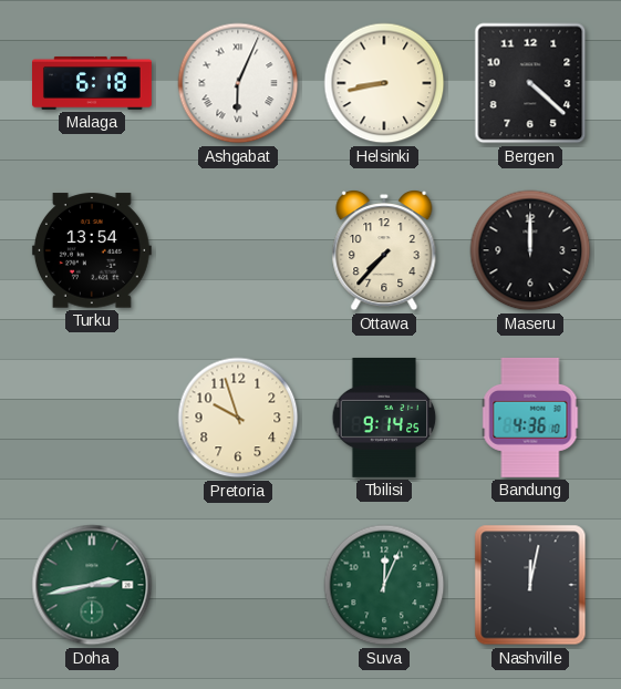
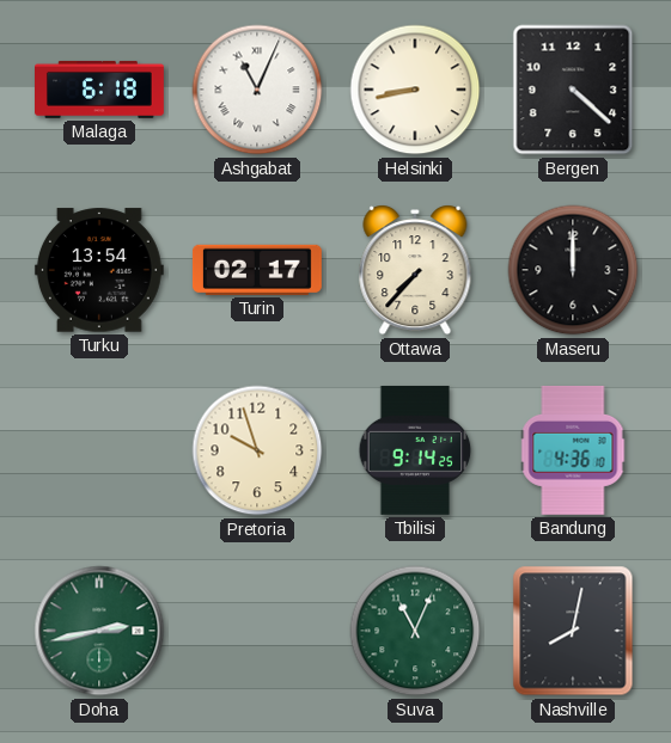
Ashgabat: 6:04 -> 11:04
Turin: none -> 02:17
Suva: 12:04 -> 11:04
Nashville: 12:02 -> 8:02
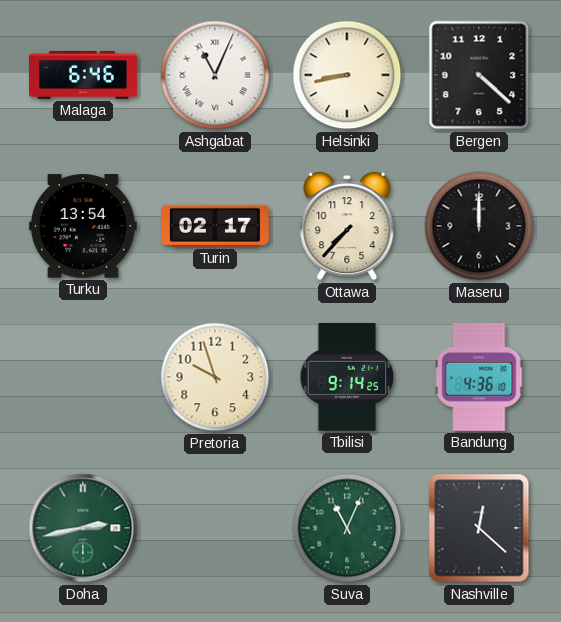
Malaga: 6:18 -> 6:46
Nashville: 8:02 -> 12:22
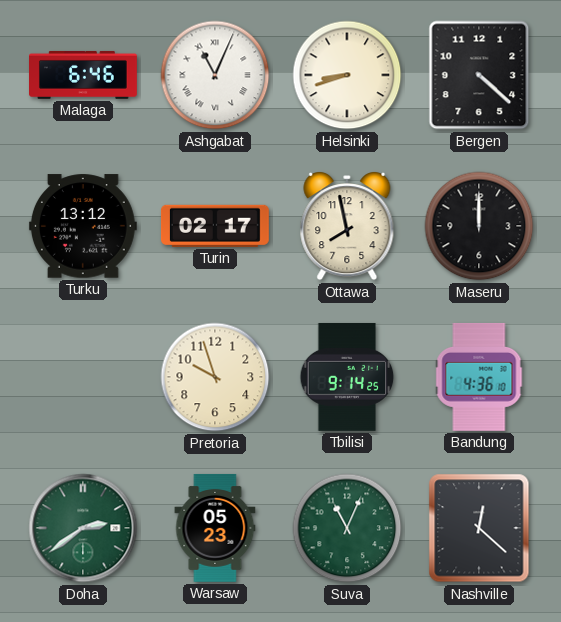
Helsinki: 8:43 -> 8:42
Turku: 13:54 -> 13:12
Ottawa: 7:37 -> 7:58
Doha: 2:43 -> 2:39
Warsaw: none -> 05:23
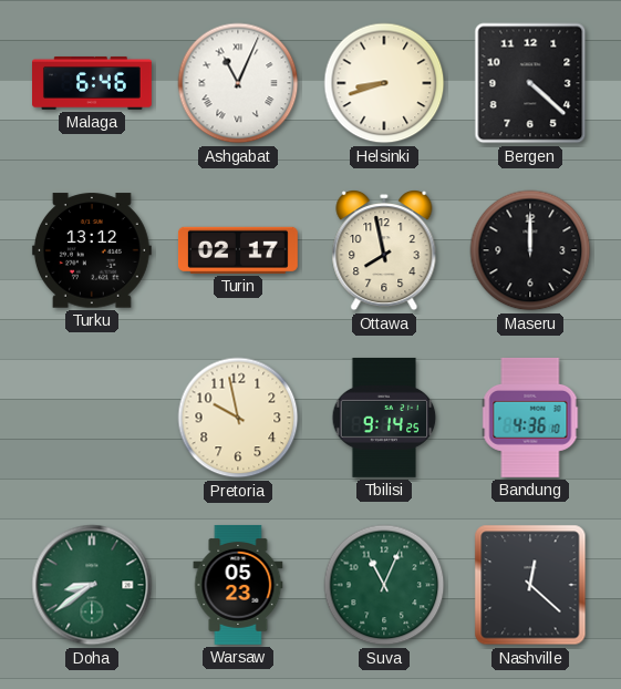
Pretoria: 9:57 -> 9:58
Doha: 2:39 -> 8:39
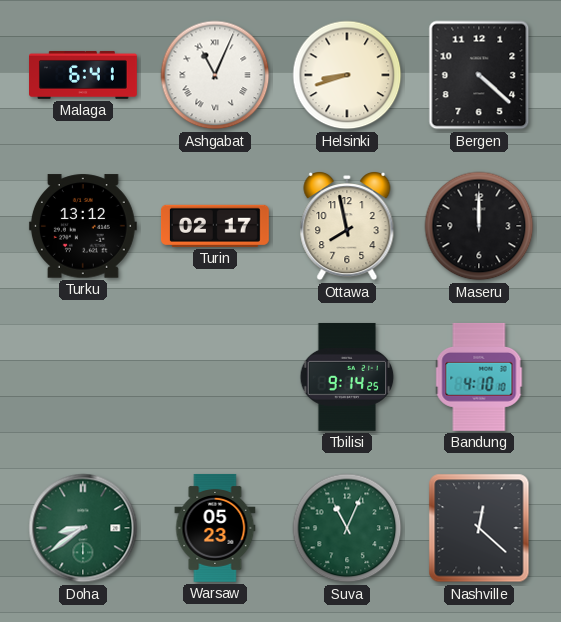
Malaga: 6:46 -> 6:41
Pretoria: 9:58 -> none
Bandung: 4:36 -> 4:10
